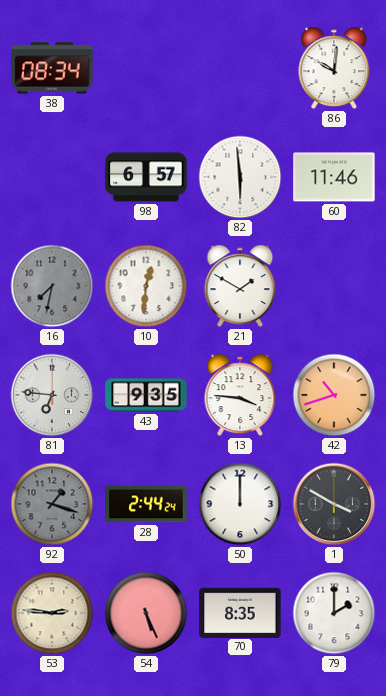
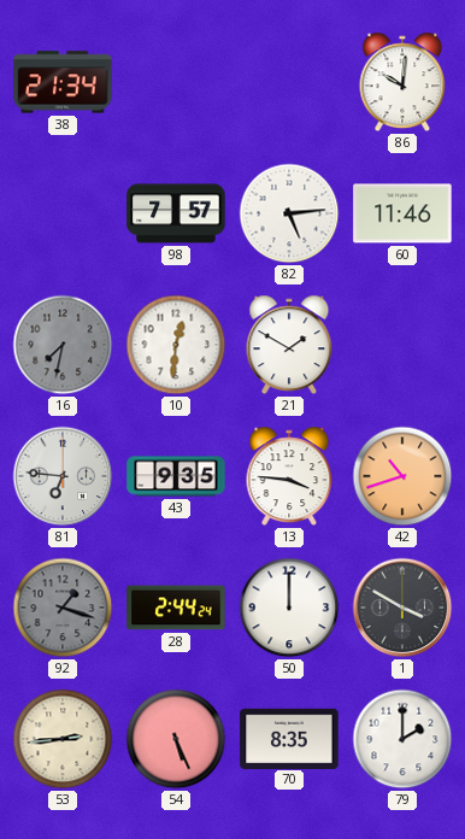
38: 08:34 -> 21:34
98: 6:57 -> 7:57
82: 5:59 -> 5:14
53: 2:46 -> 2:44
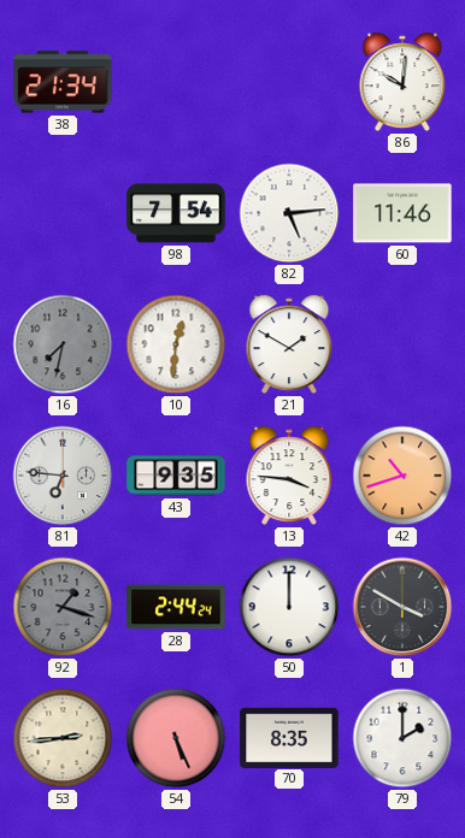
98: 7:57 -> 7:54
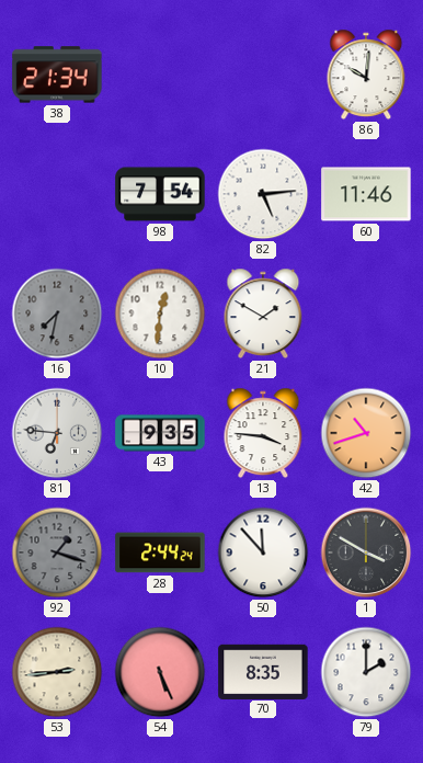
50: 12:00 -> 11:53
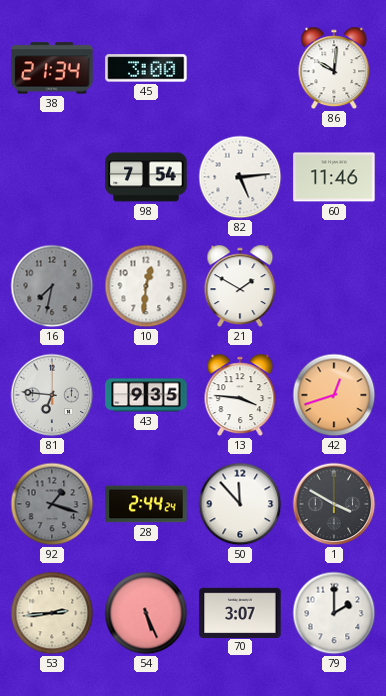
45: none -> 3:00
42: 10:42 -> 12:42
70: 8:35 -> 3:07
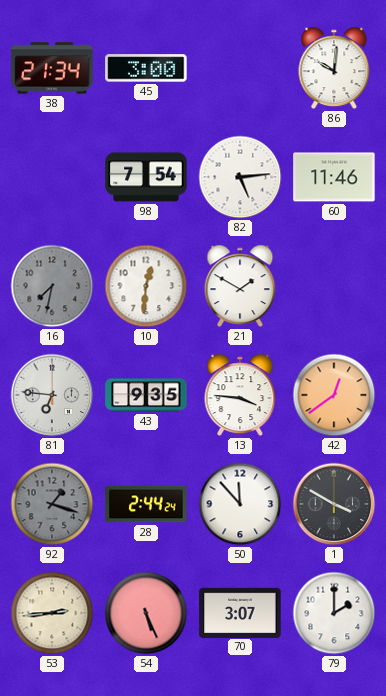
42: 12:42 -> 12:39
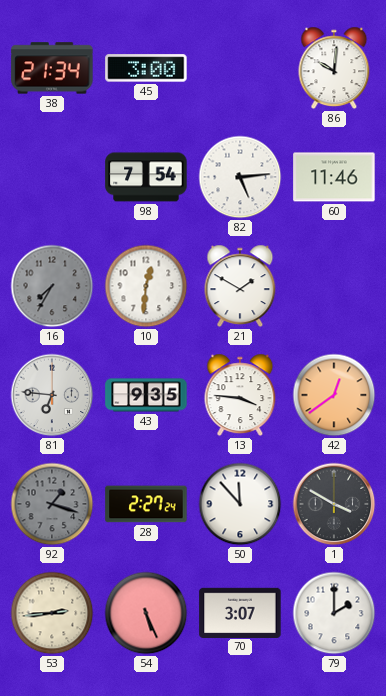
16: 7:32 -> 7:35
28: 2:44 -> 2:27
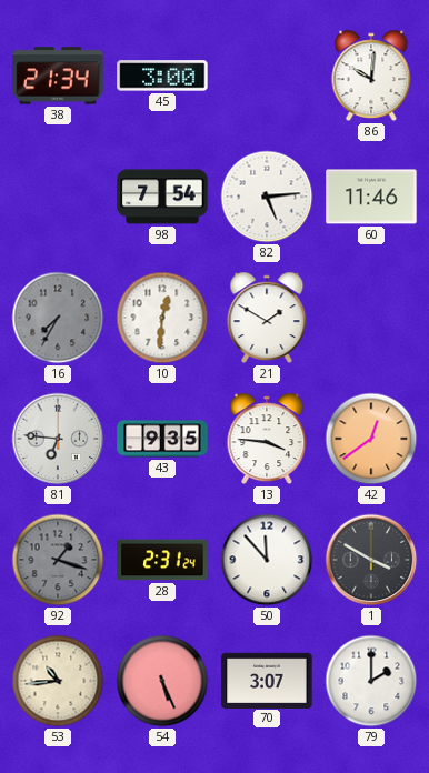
28: 2:27 -> 2:31
53: 2:44 -> 10:44
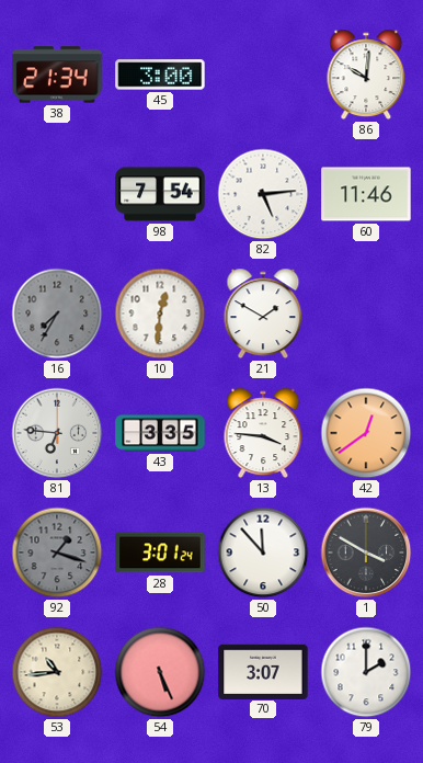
43: 9:35 -> 3:35
28: 2:31 -> 3:01
